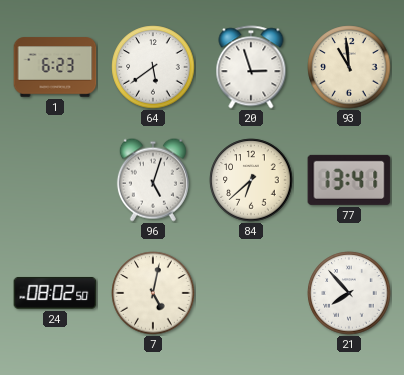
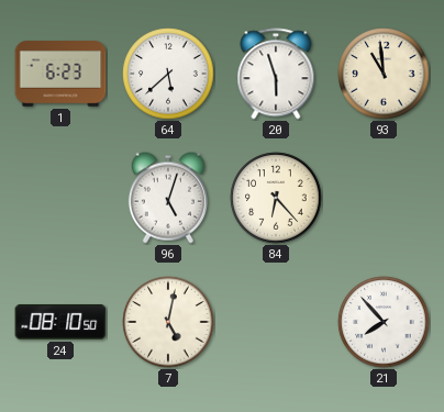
64: 5:39 -> 5:38
20: 2:57 -> 5:57
84: 6:38 -> 6:23
77: 13:41 -> none
24: 08:02 -> 08:10
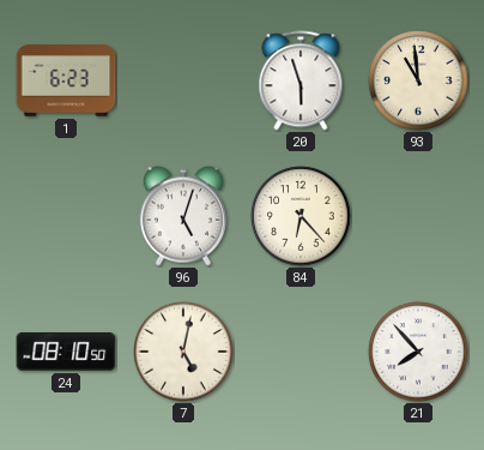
64: 5:38 -> none
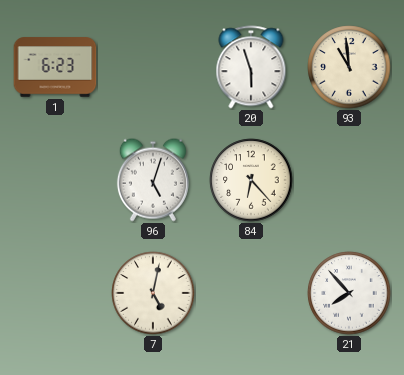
24: 08:10 -> none
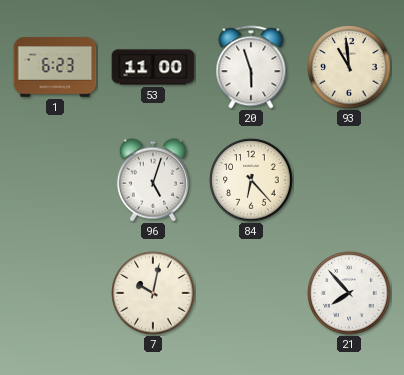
53: none -> 11:00
7: 5:02 -> 10:02
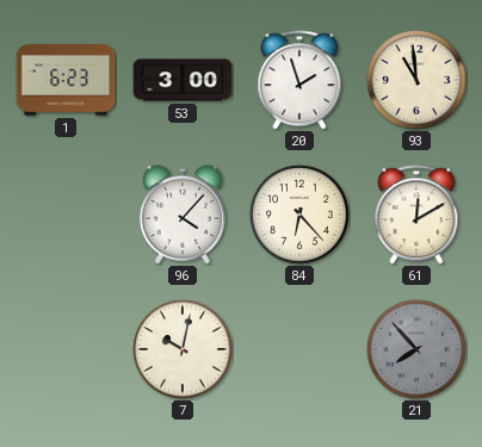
53: 11:00 -> 3:00
20: 5:57 -> 1:57
96: 5:03 -> 4:07
61: none -> 12:10
21 dial: white -> grey
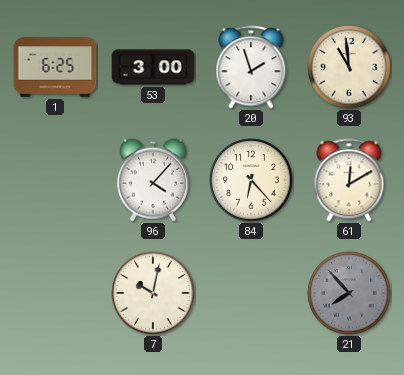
1: 6:23 -> 6:25
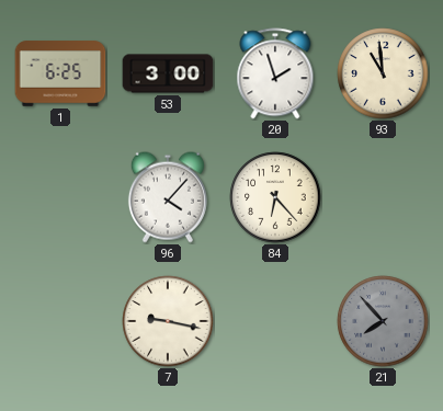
61: 12:10 -> none
7: 10:02 -> 9:17
